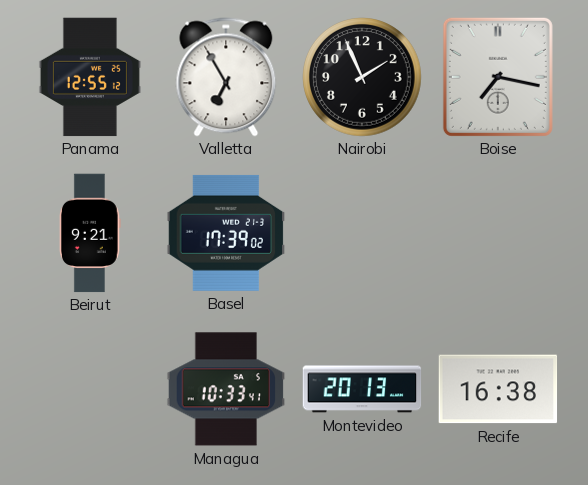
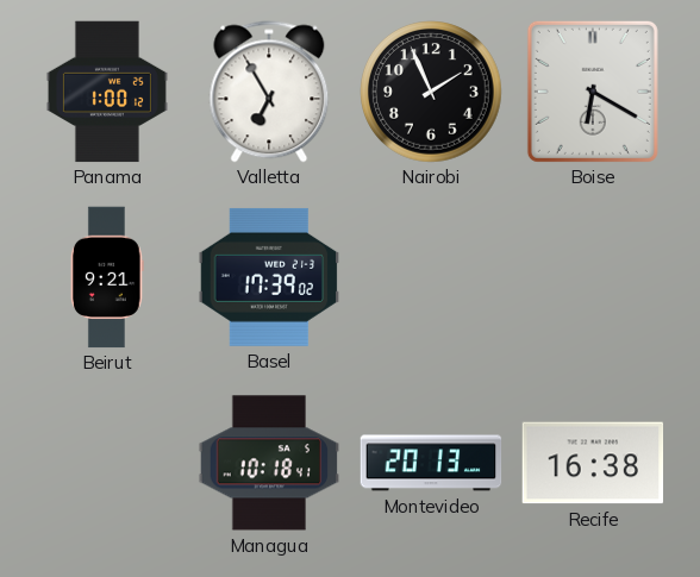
Panama: 12:55 -> 1:00
Boise: 7:17 -> 6:20
Managua: 10:33 -> 10:18
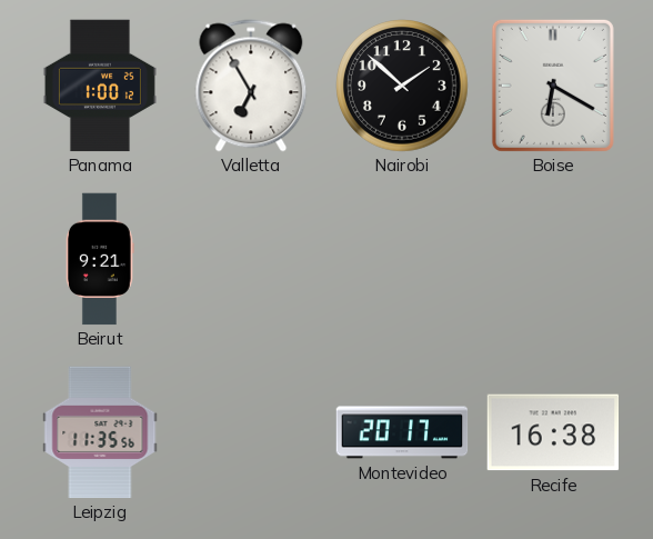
Nairobi: 1:56 -> 1:52
Basel: 17:39 -> none
Leipzig: none -> 11:35
Managua: 10:18 -> none
Montevideo: 20:13 -> 20:17
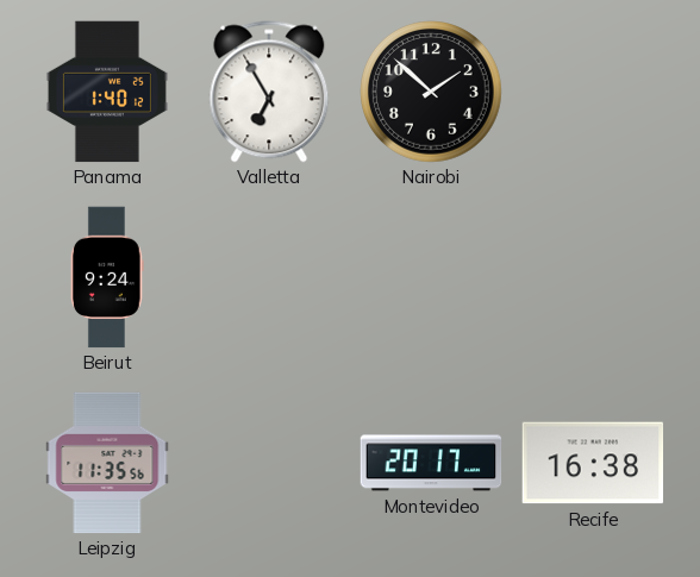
Panama: 1:00 -> 1:40
Boise: 6:20 -> none
Beirut: 9:21 -> 9:24
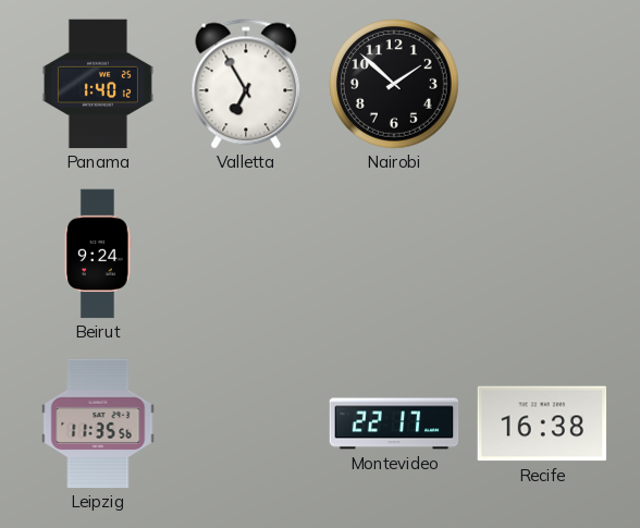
Montevideo: 20:17 -> 22:17
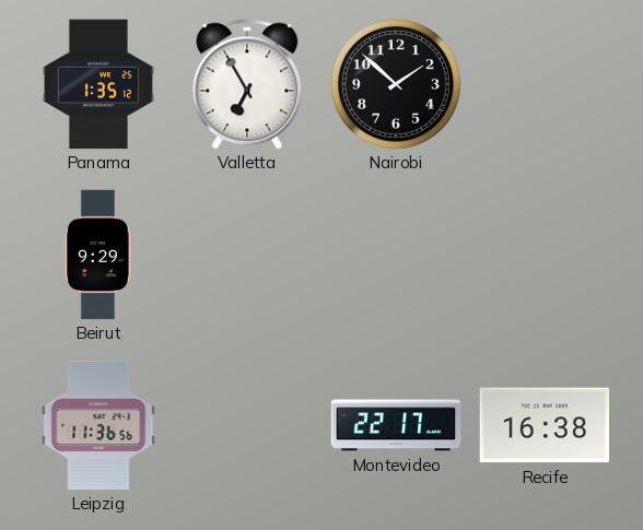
Panama: 1:40 -> 1:35
Beirut: 9:24 -> 9:29
Leipzig: 11:35 -> 11:36
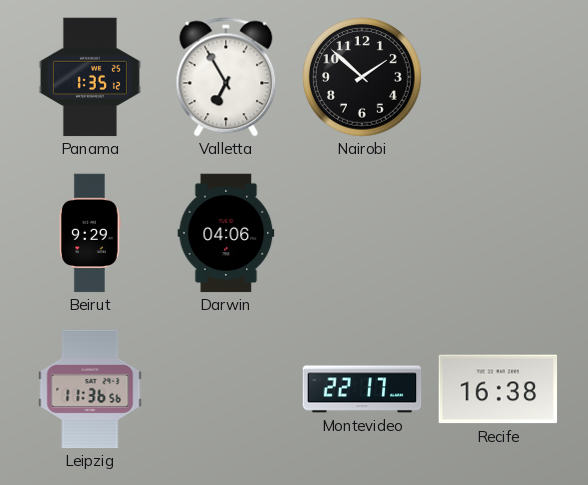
Darwin: none -> 04:06
